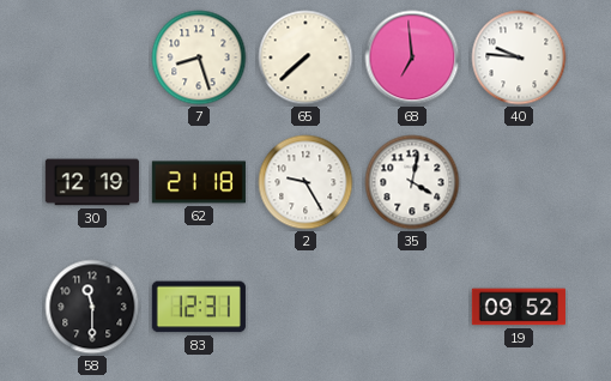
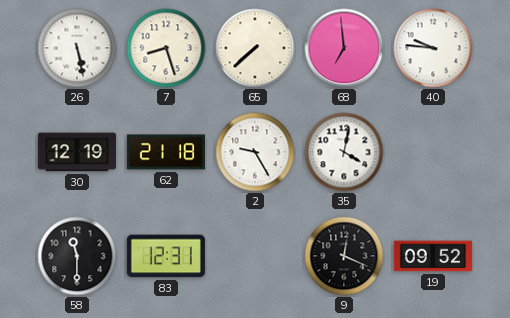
26: none -> 5:28
9: none -> 12:19
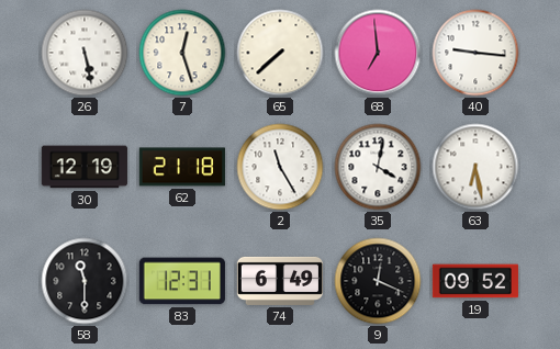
7: 8:27 -> 12:27
40: 9:46 -> 9:16
2: 9:25 -> 11:25
63: none -> 6:28
74: none -> 6:49
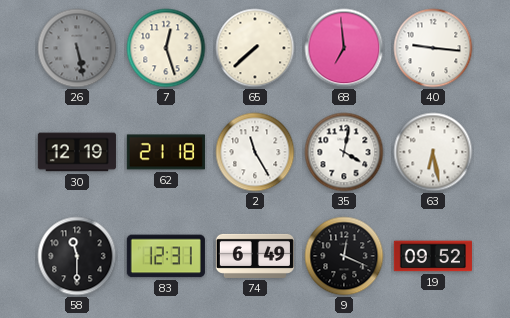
26 dial: white -> grey
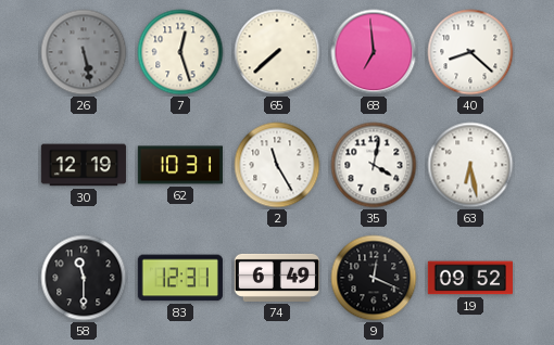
40: 9:16 -> 8:22
62: 21:18 -> 10:31
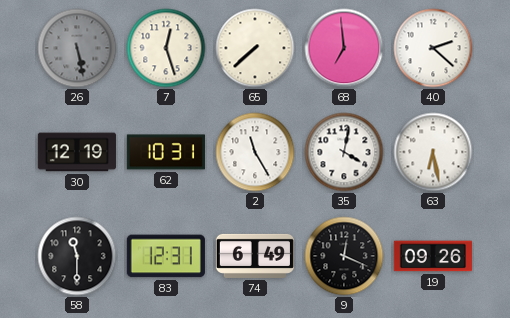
40: 8:22 -> 2:22
19: 09:52 -> 09:26
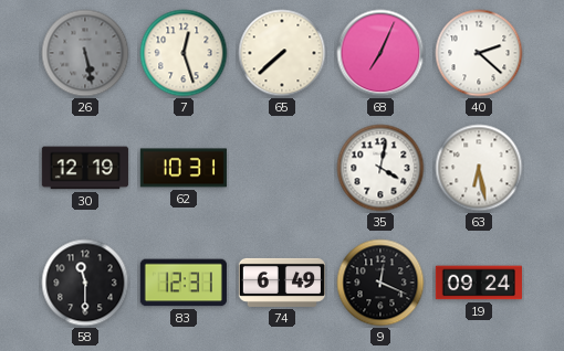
68: 6:59 -> 7:04
2: 11:25 -> none
19: 09:26 -> 09:24
